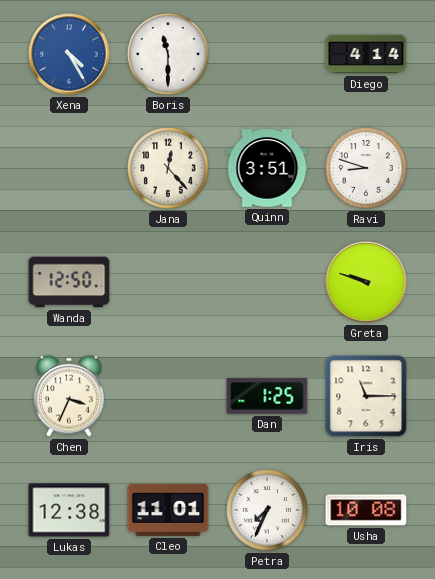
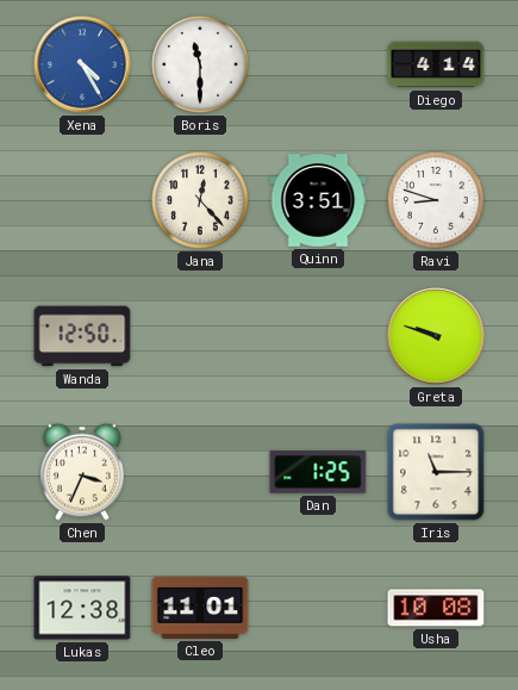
Petra: 7:34 -> none
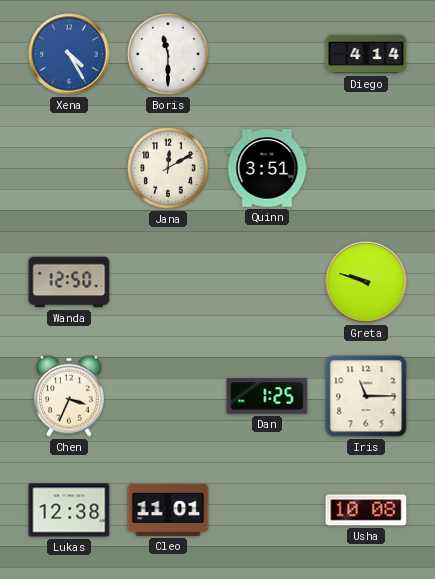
Jana: 12:23 -> 12:10
Ravi: 8:48 -> none
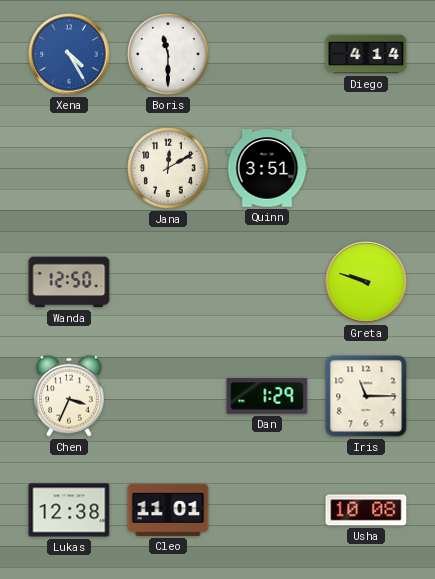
Dan: 1:25 -> 1:29
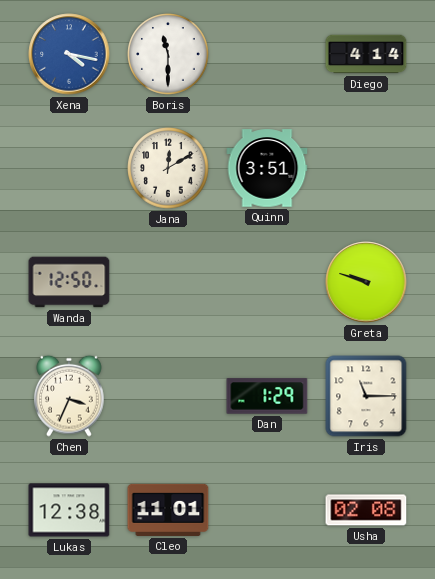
Xena: 4:25 -> 4:17
Usha: 10:08 -> 02:08
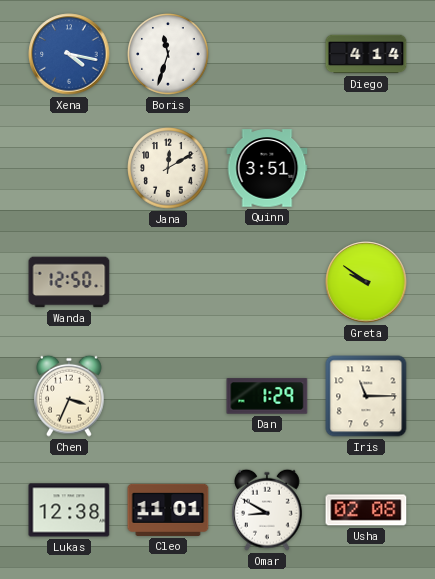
Boris: 11:30 -> 11:33
Greta: 9:48 -> 9:51
Omar: none -> 8:50
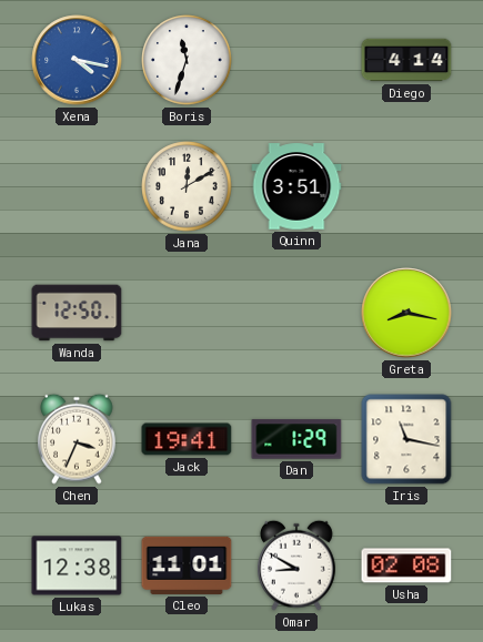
Greta: 9:51 -> 8:17
Jack: none -> 19:41
Iris: 11:15 -> 11:17
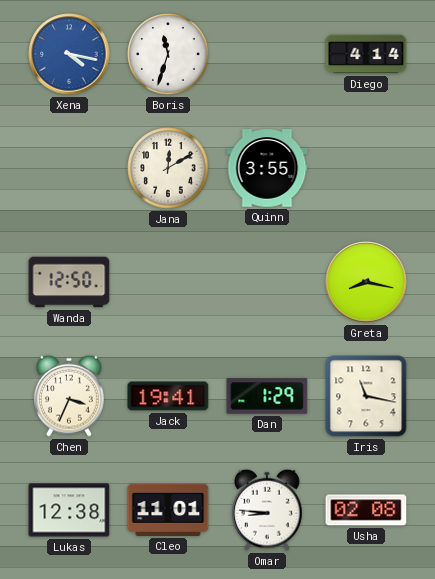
Quinn: 3:51 -> 3:55
Omar: 8:50 -> 8:46
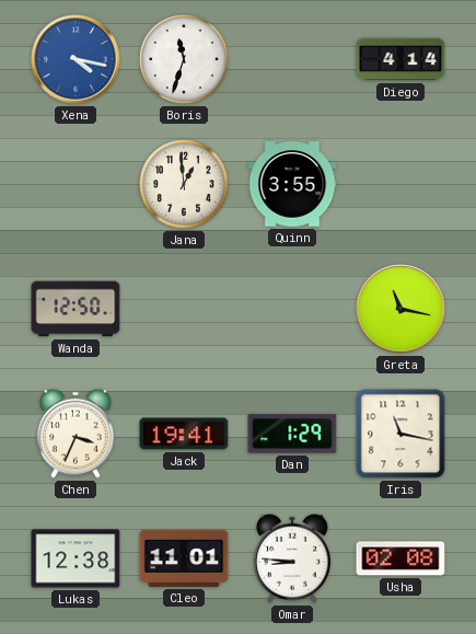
Jana: 12:10 -> 12:59
Greta: 8:17 -> 11:17
